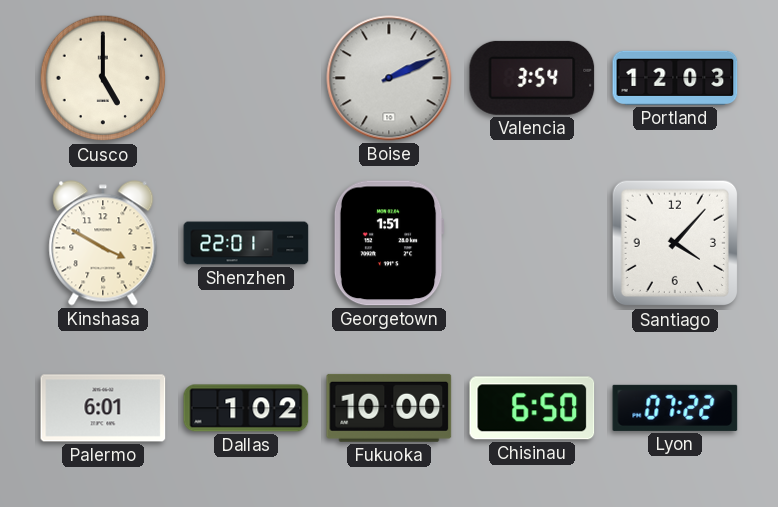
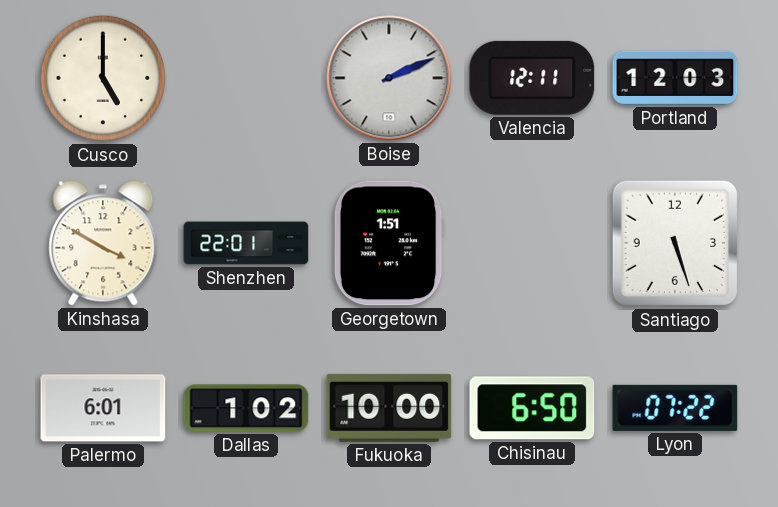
Valencia: 3:54 -> 12:11
Santiago: 4:07 -> 5:27
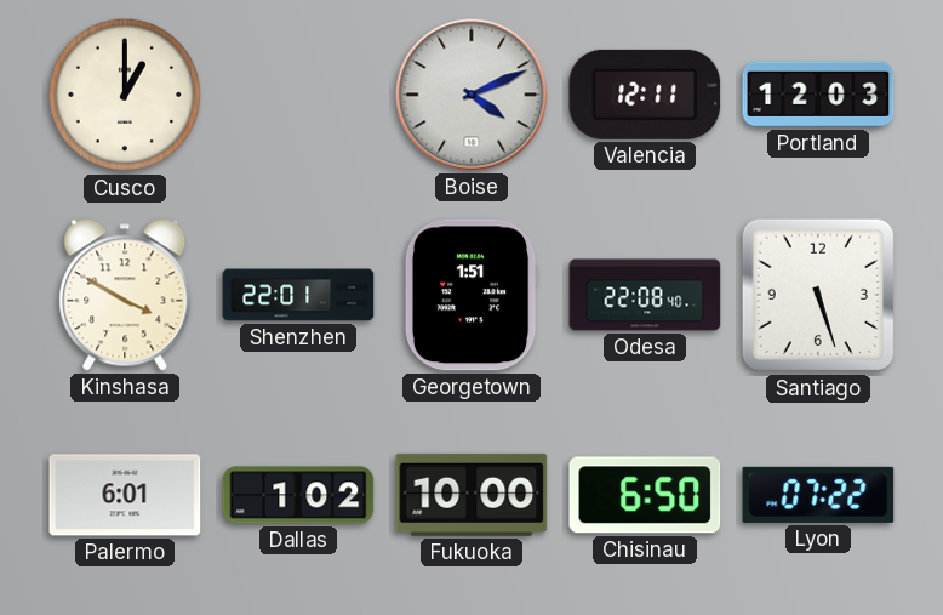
Cusco: 5:00 -> 1:00
Boise: 2:11 -> 4:11
Odesa: none -> 22:08
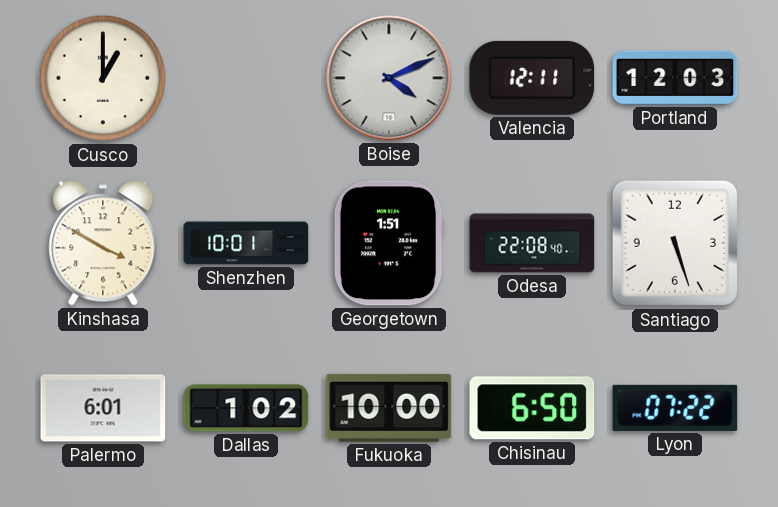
Shenzhen: 22:01 -> 10:01
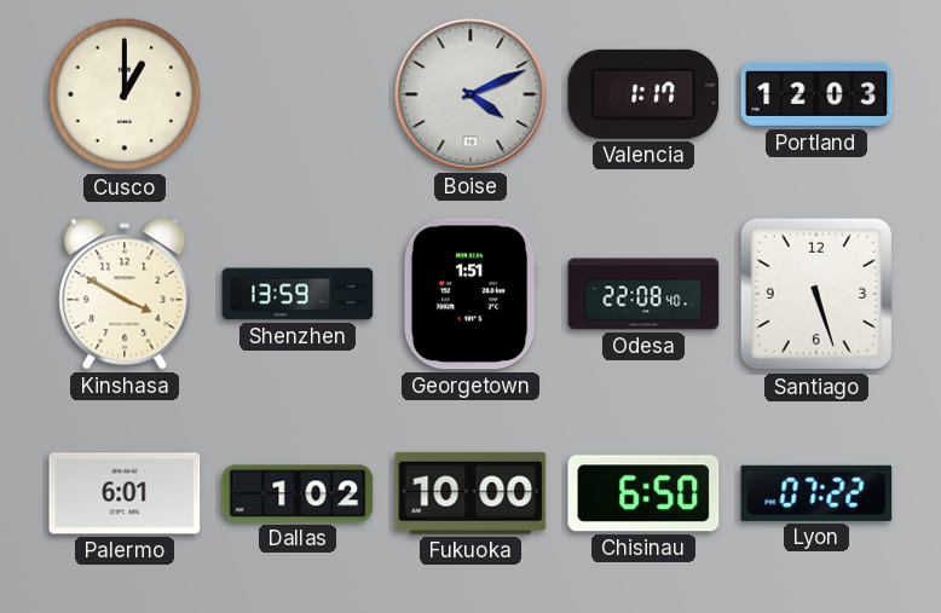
Valencia: 12:11 -> 1:17
Shenzhen: 10:01 -> 13:59
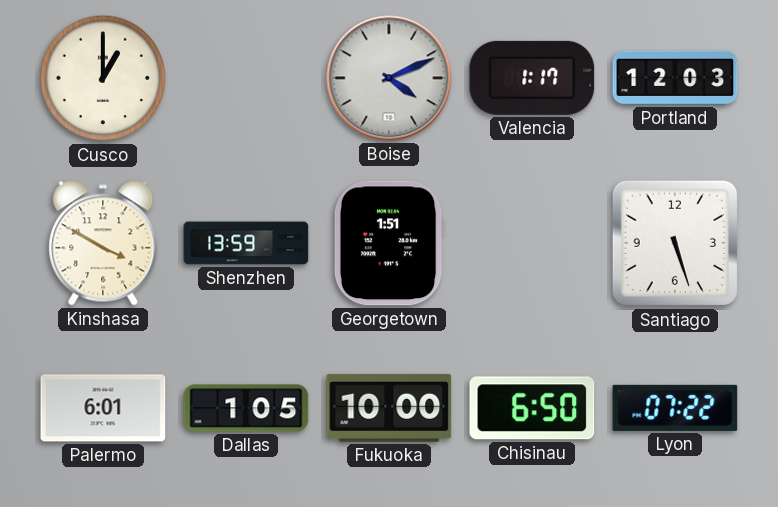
Odesa: 22:08 -> none
Dallas: 1:02 -> 1:05
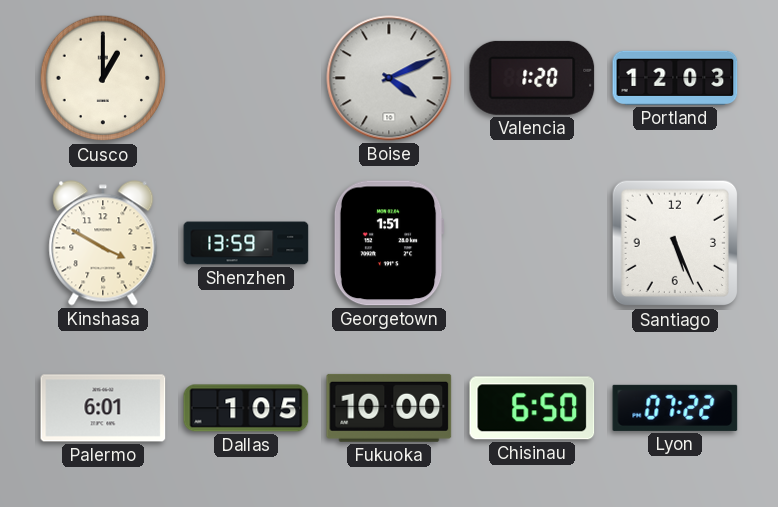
Valencia: 1:17 -> 1:20
Santiago: 5:27 -> 5:26
